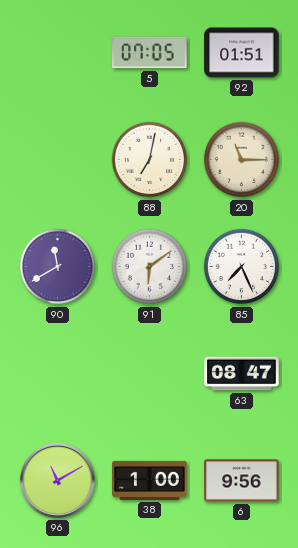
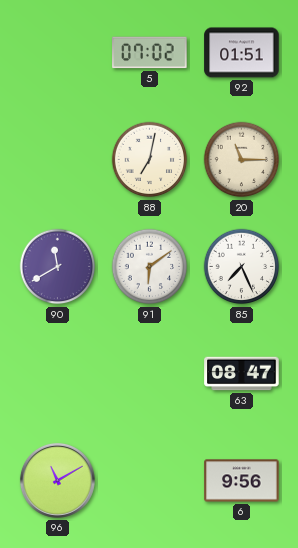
5: 07:05 -> 07:02
38: 1:00 -> none
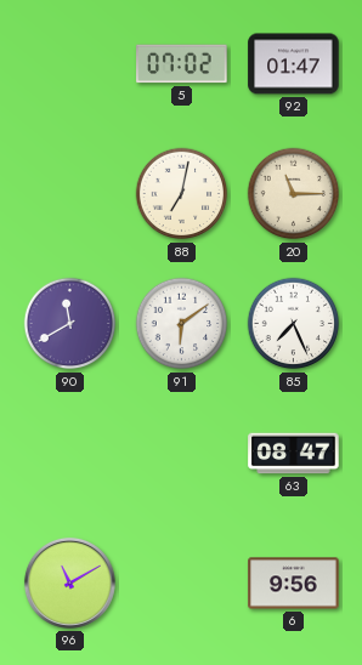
92: 01:51 -> 01:47
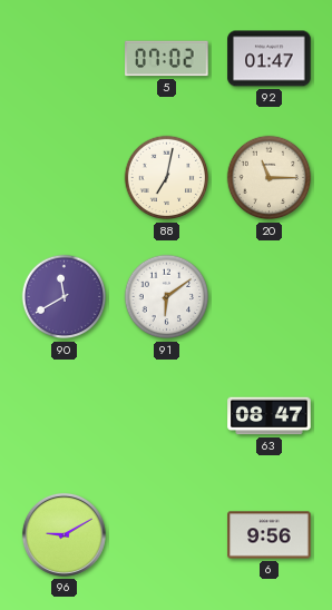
85: 7:26 -> none
96: 11:10 -> 9:10
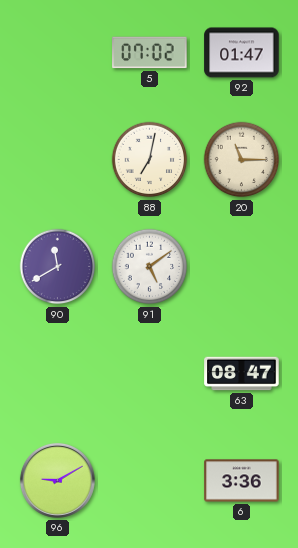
91: 6:09 -> 5:09
6: 9:56 -> 3:36
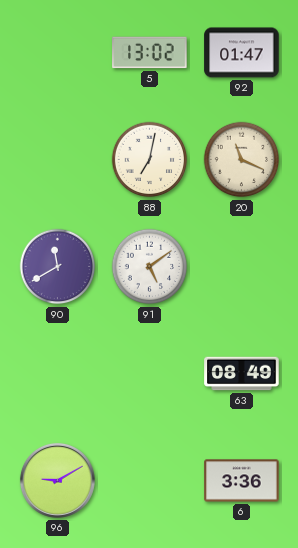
5: 07:02 -> 13:02
20: 11:15 -> 11:19
63: 08:47 -> 08:49
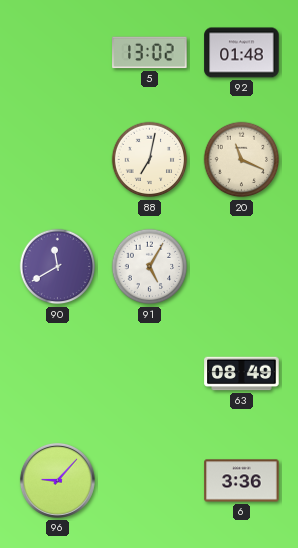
92: 01:47 -> 01:48
91: 5:09 -> 5:05
96: 9:10 -> 9:07
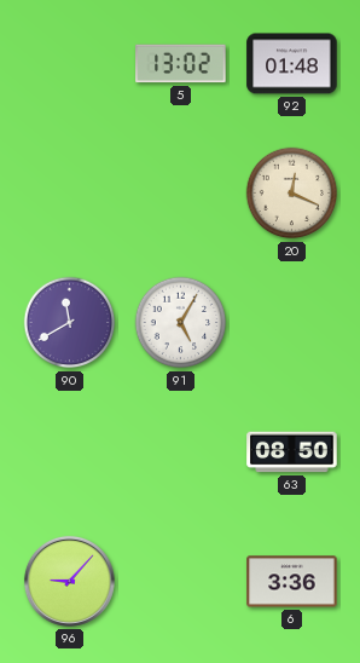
88: 7:02 -> none
20: 11:19 -> 12:19
63: 08:49 -> 08:50
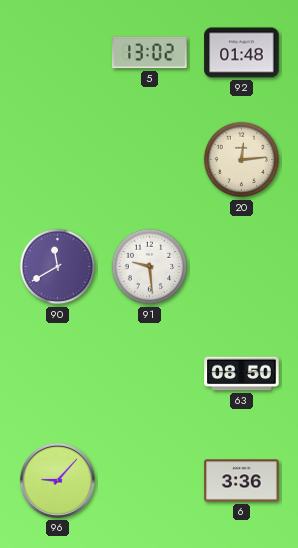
20: 12:19 -> 12:14
91: 5:05 -> 9:29
